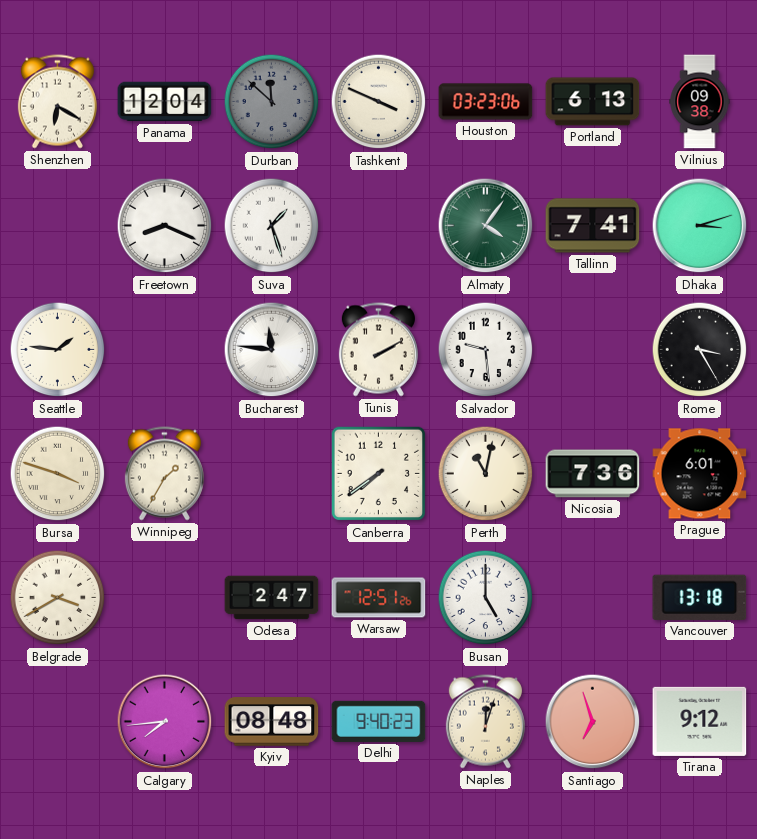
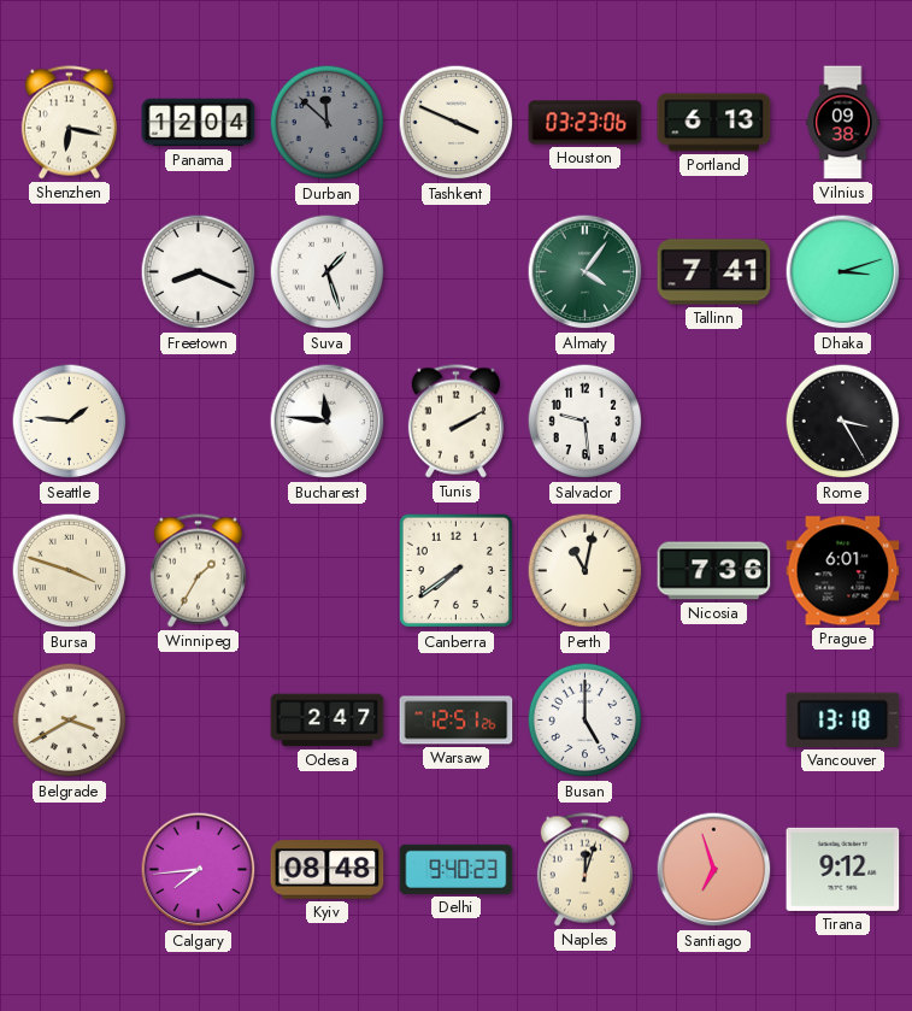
Shenzhen: 6:20 -> 6:17
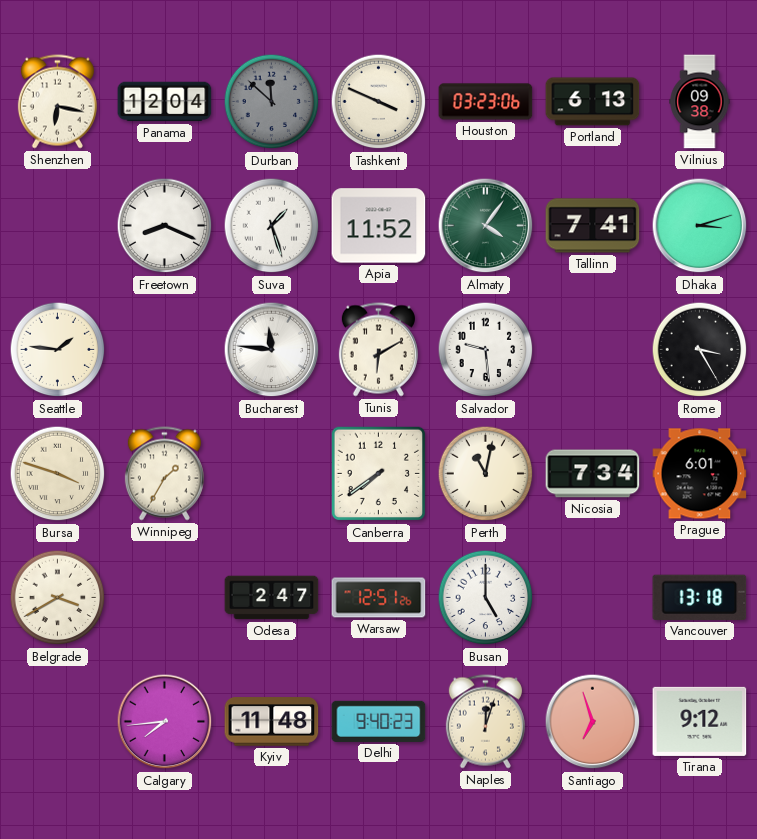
Apia: none -> 11:52
Tunis: 2:10 -> 6:10
Nicosia: 7:36 -> 7:34
Kyiv: 08:48 -> 11:48
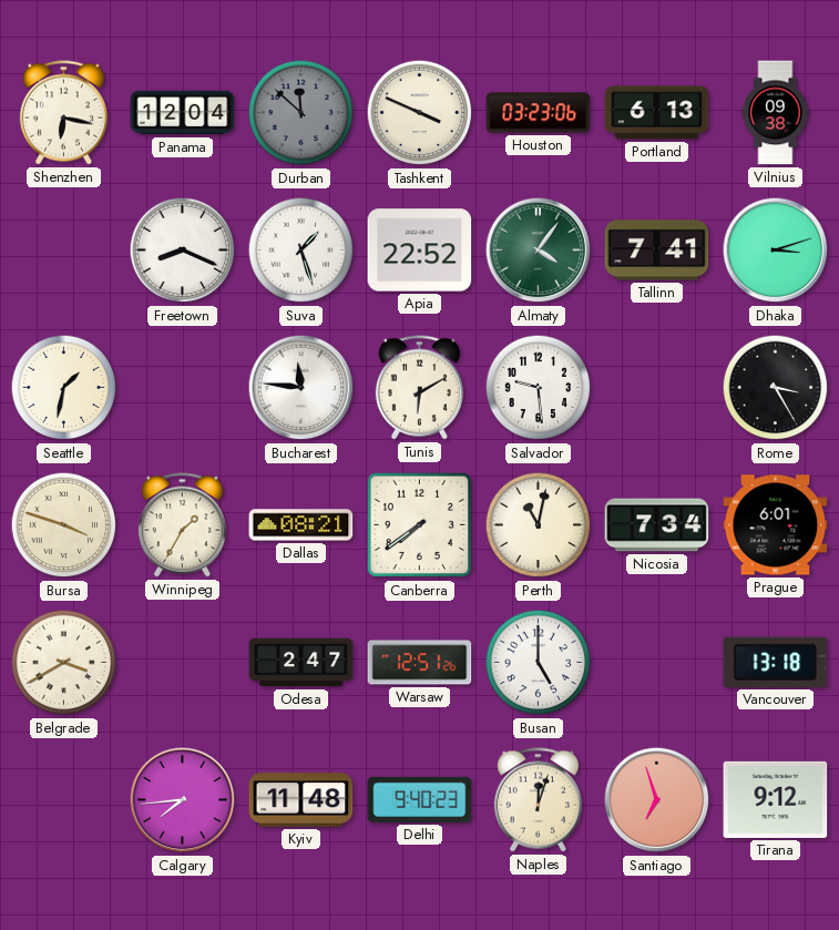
Apia: 11:52 -> 22:52
Seattle: 1:46 -> 1:32
Dallas: none -> 08:21
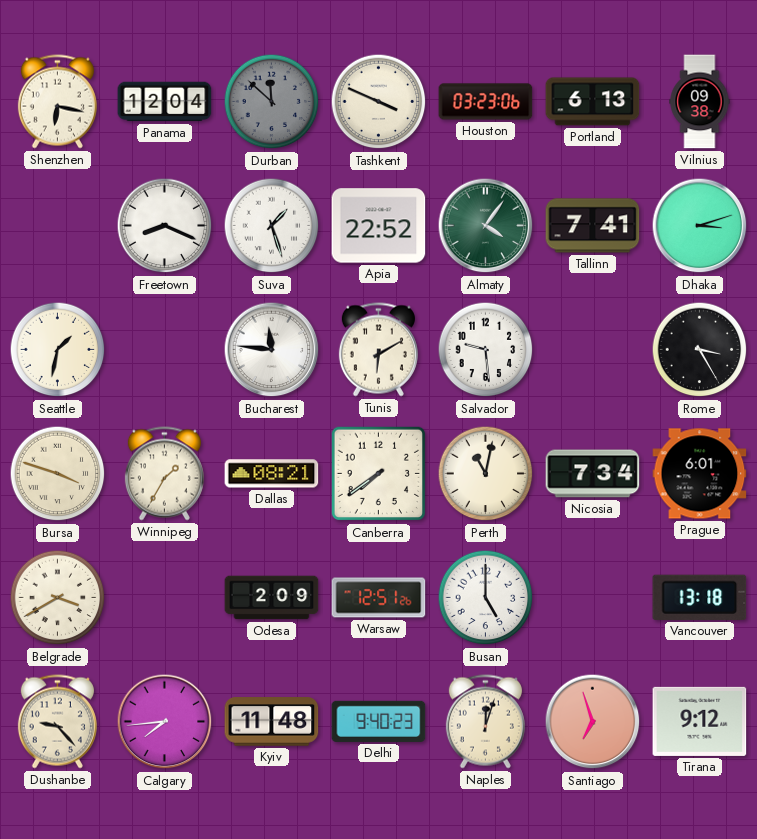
Odesa: 2:47 -> 2:09
Dushanbe: none -> 9:23
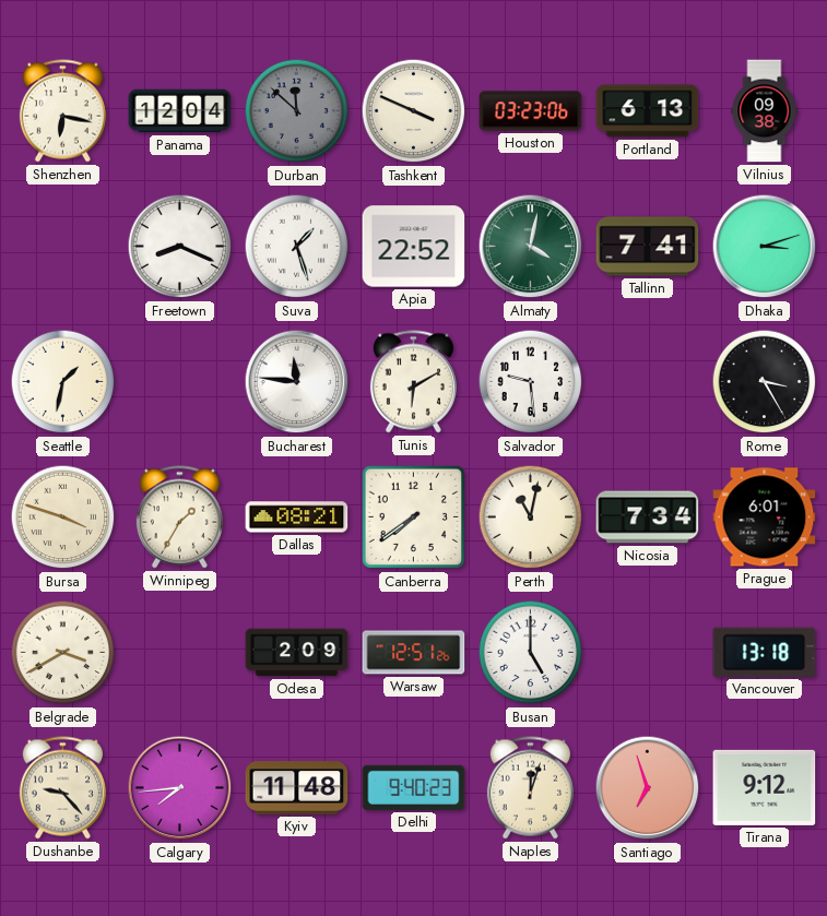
Almaty: 4:06 -> 4:02
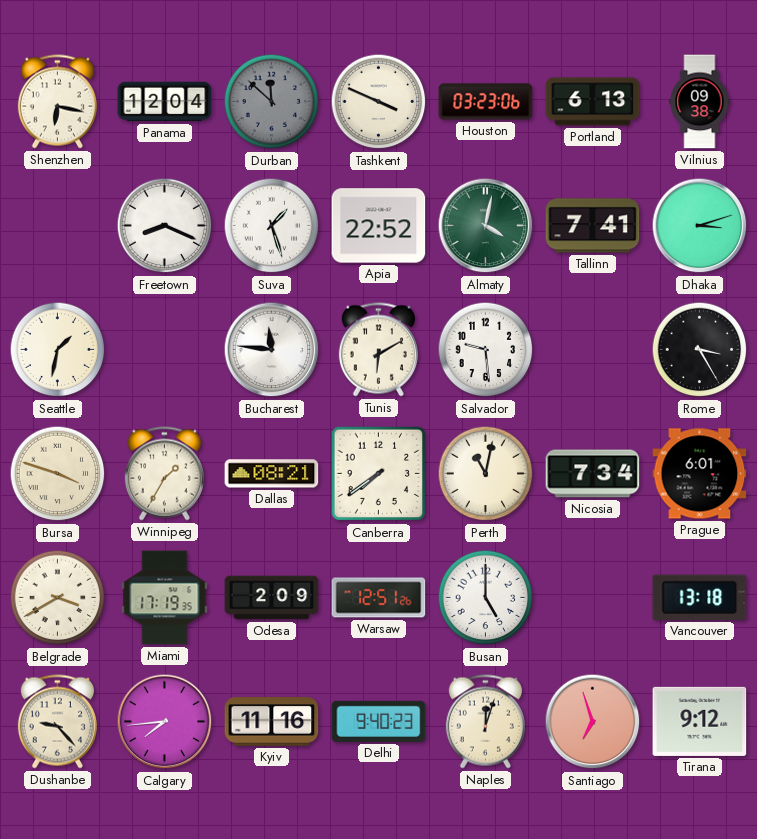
Miami: none -> 17:19
Kyiv: 11:48 -> 11:16
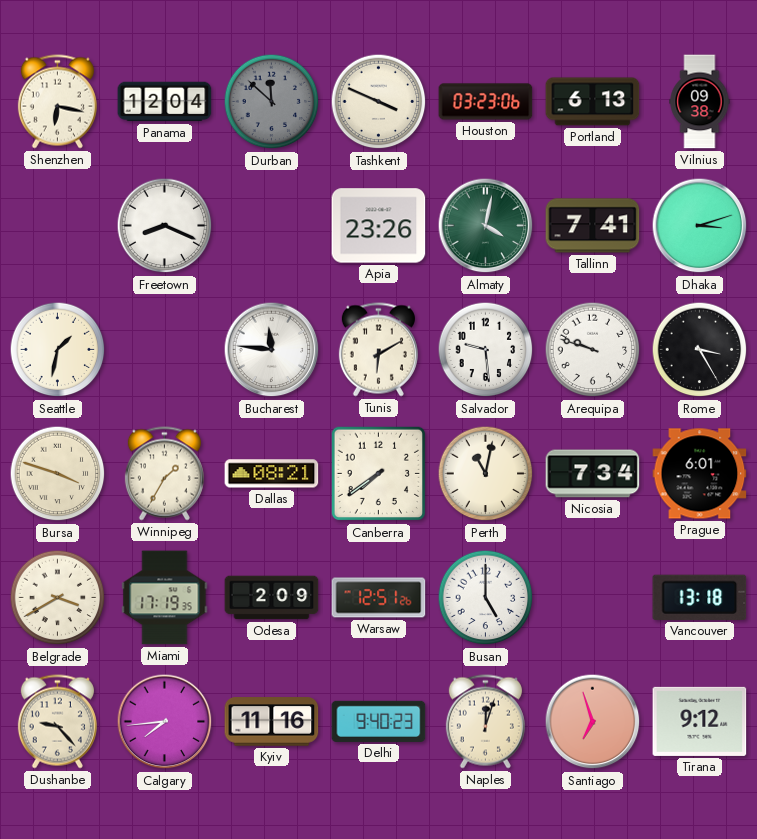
Suva: 1:27 -> none
Apia: 22:52 -> 23:26
Arequipa: none -> 9:48
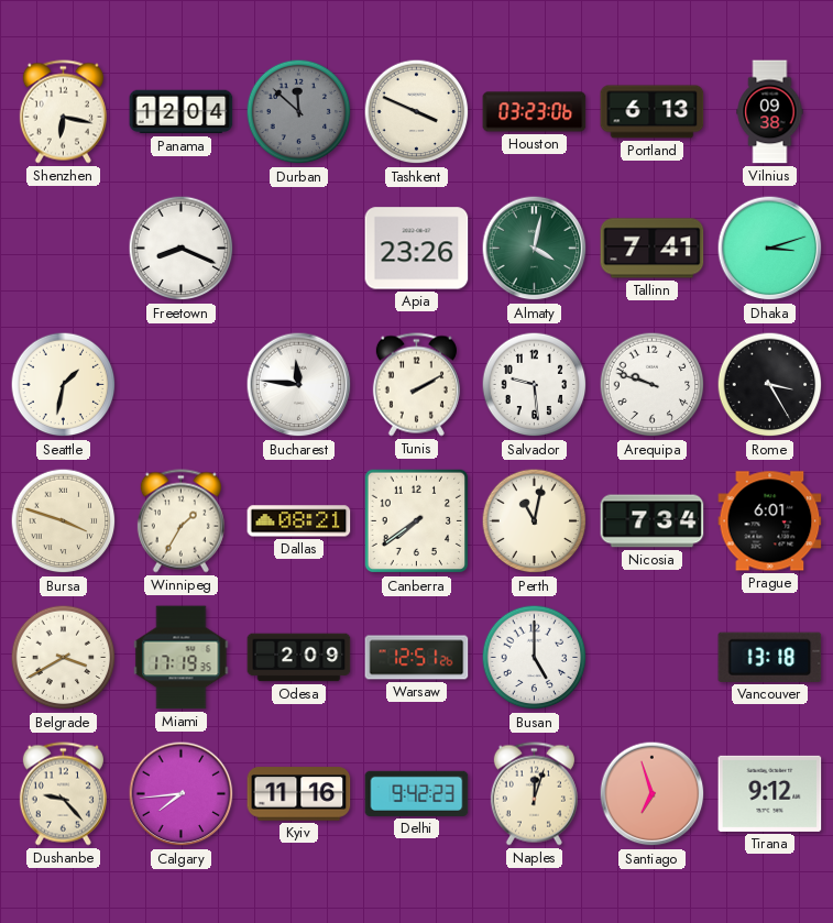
Tunis: 6:10 -> 2:10
Delhi: 9:40 -> 9:42
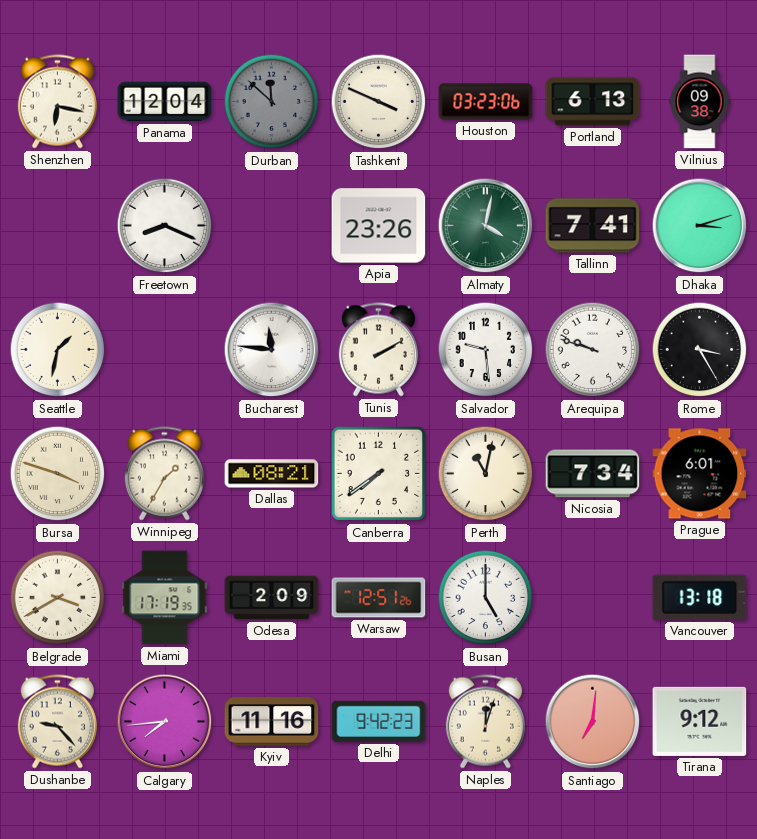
Santiago: 6:57 -> 7:01
